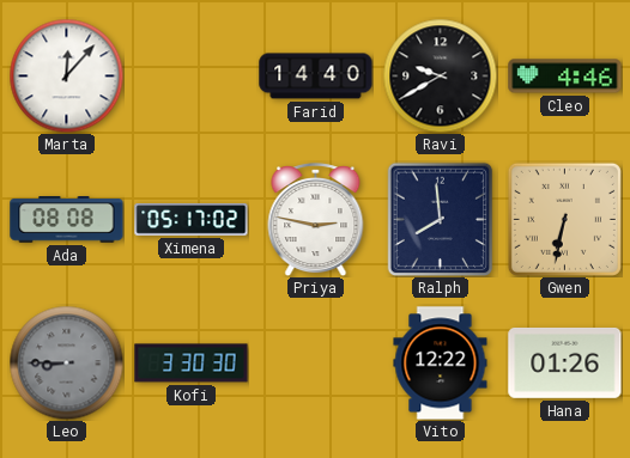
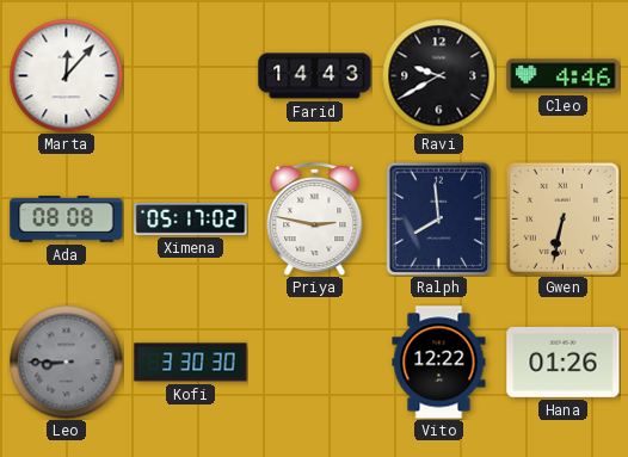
Farid: 14:40 -> 14:43
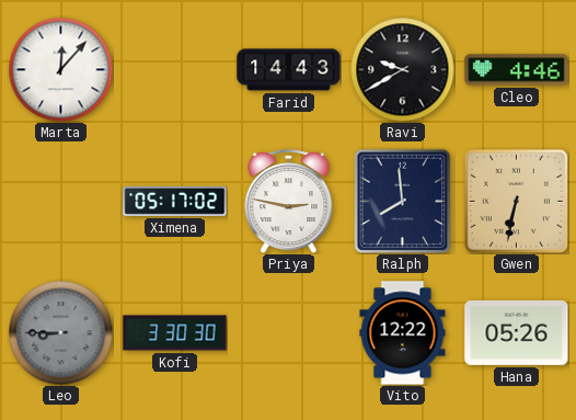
Ada: 08:08 -> none
Hana: 01:26 -> 05:26
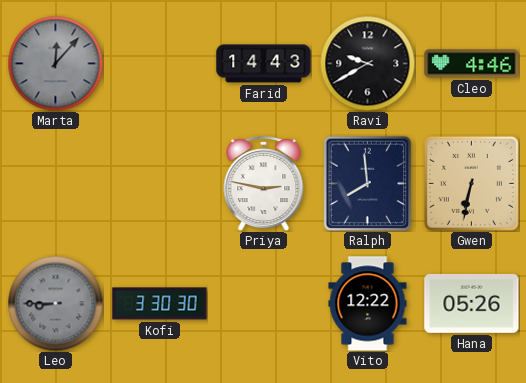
Marta dial: white -> grey
Ximena: 05:17 -> none
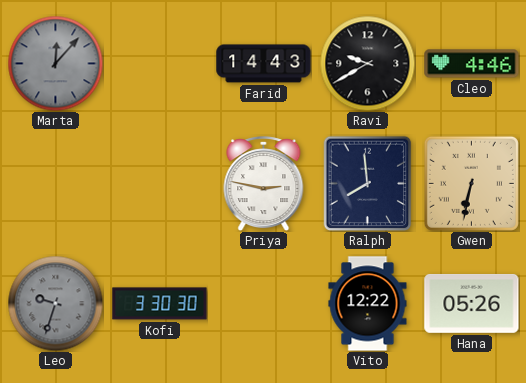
Leo: 8:45 -> 9:33
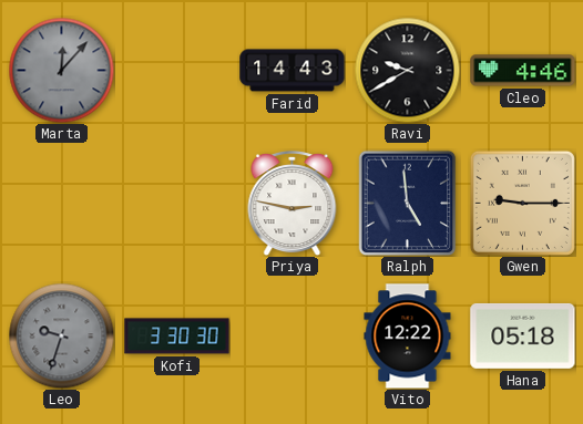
Ralph: 7:59 -> 4:59
Gwen: 6:32 -> 9:15
Hana: 05:26 -> 05:18
